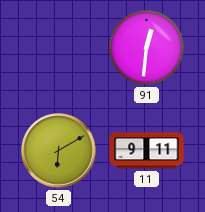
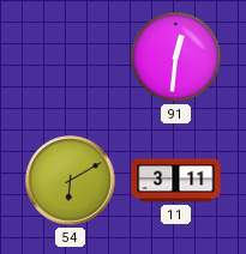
11: 9:11 -> 3:11
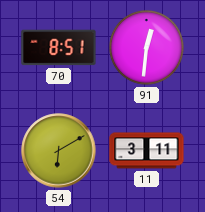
70: none -> 8:51
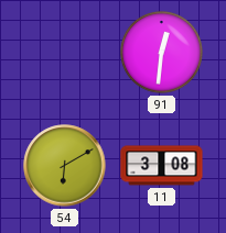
70: 8:51 -> none
11: 3:11 -> 3:08
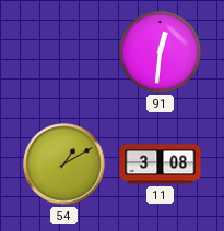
54: 6:10 -> 1:10
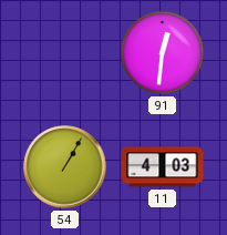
54: 1:10 -> 1:05
11: 3:08 -> 4:03
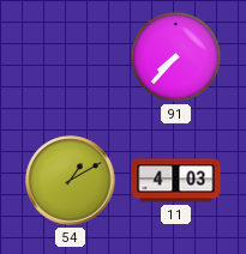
91: 12:31 -> 7:37
54: 1:05 -> 1:10
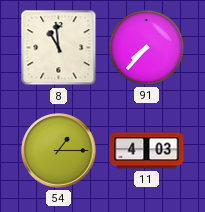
8: none -> 10:59
54: 1:10 -> 1:15
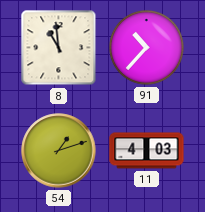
91: 7:37 -> 10:37
54: 1:15 -> 1:12
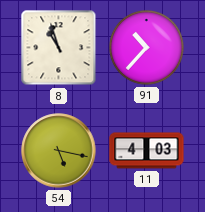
8: 10:59 -> 10:57
54: 1:12 -> 5:17
